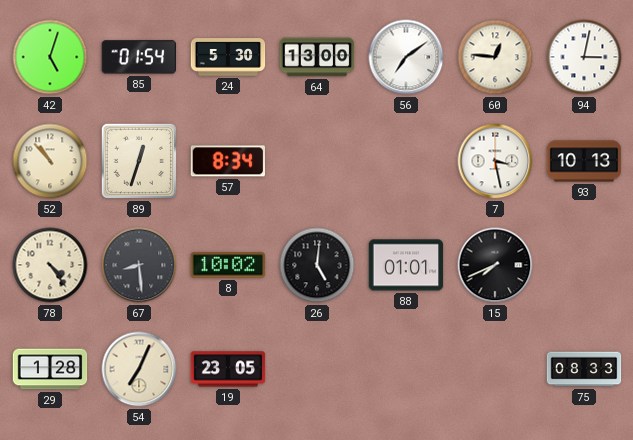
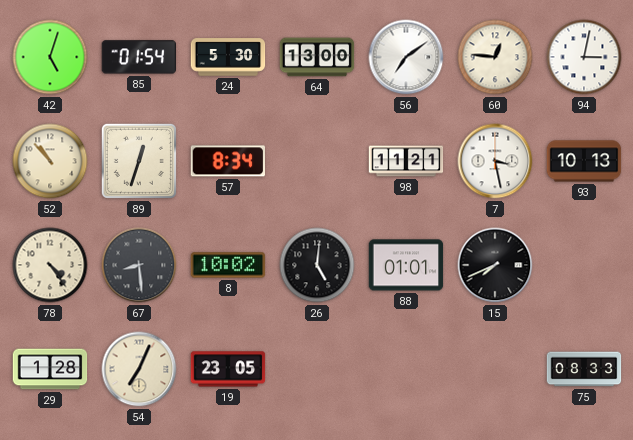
98: none -> 11:21
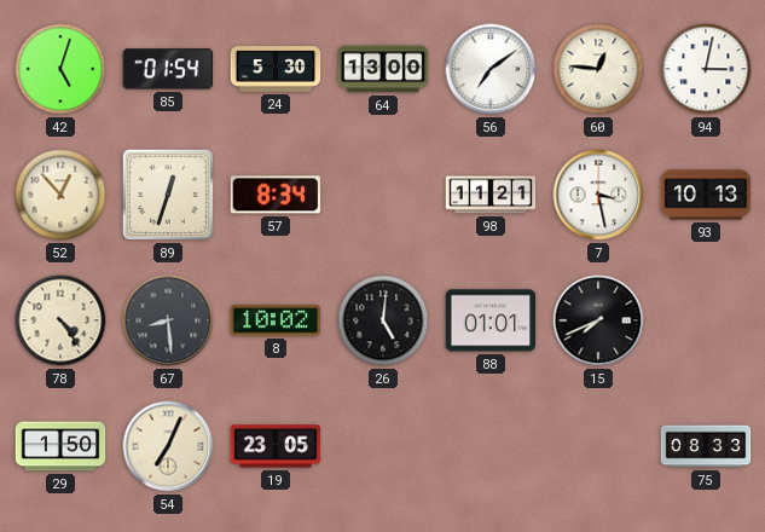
52: 10:53 -> 12:53
29: 1:28 -> 1:50
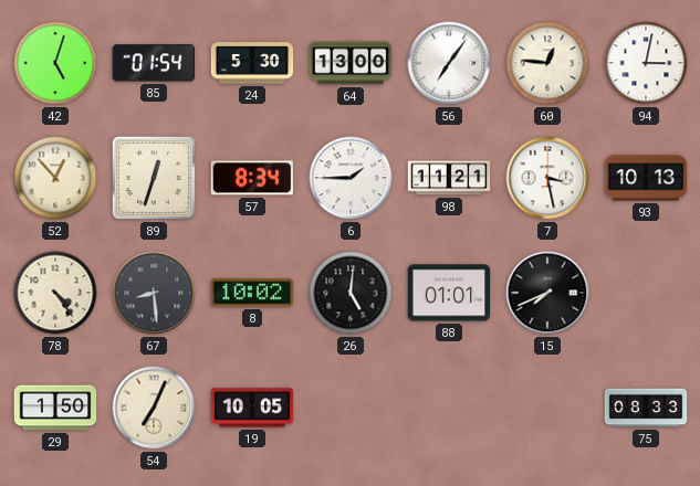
56: 7:09 -> 7:06
6: none -> 1:45
19: 23:05 -> 10:05
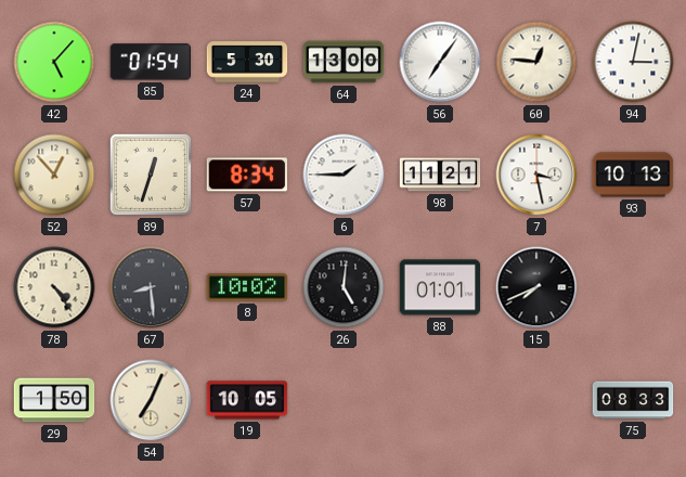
42: 5:03 -> 5:07
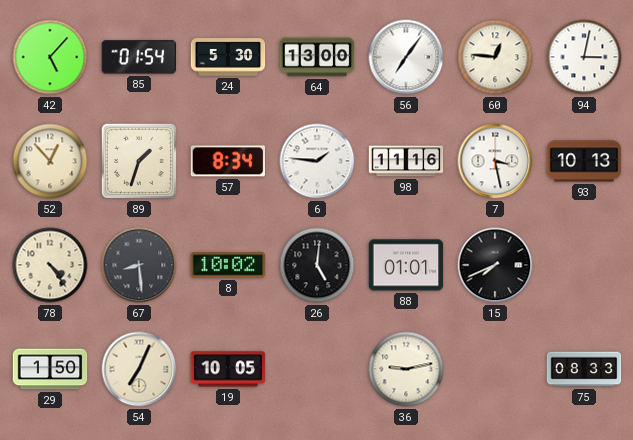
89: 12:33 -> 1:33
6: 1:45 -> 1:46
98: 11:21 -> 11:16
36: none -> 9:13
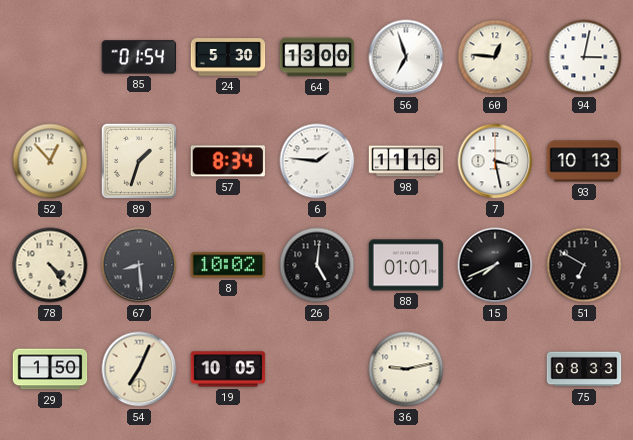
42: 5:07 -> none
56: 7:06 -> 6:57
51: none -> 6:50
